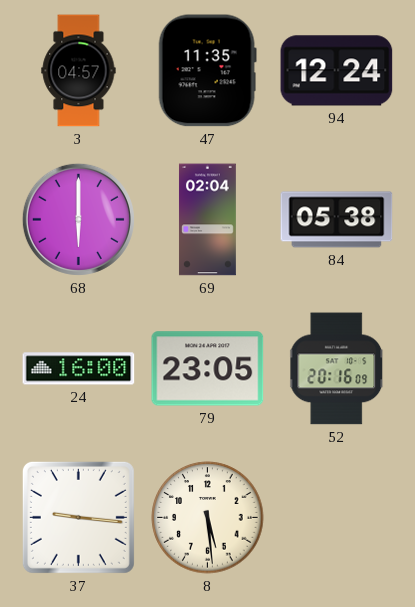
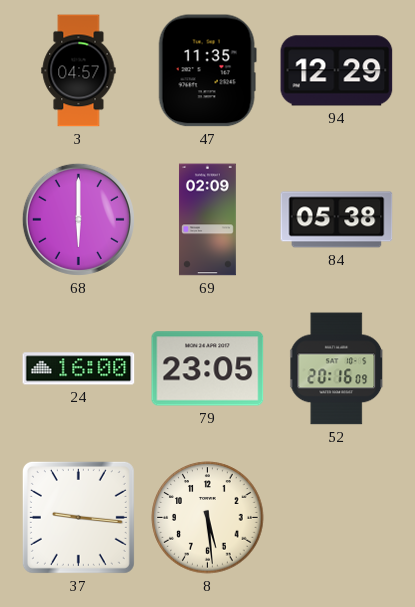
94: 12:24 -> 12:29
69: 02:04 -> 02:09
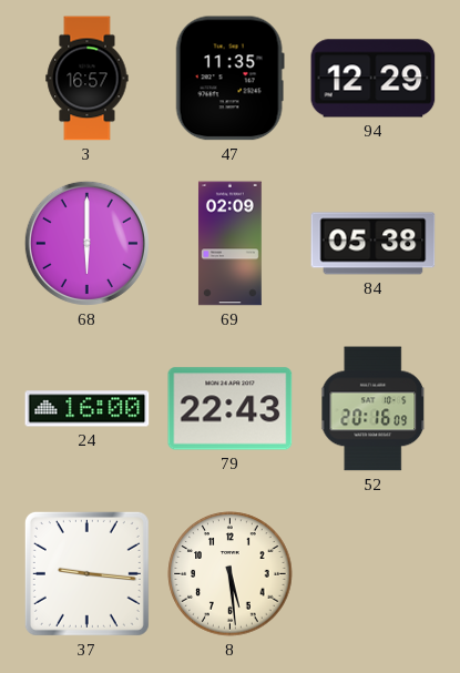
3: 04:57 -> 16:57
79: 23:05 -> 22:43
